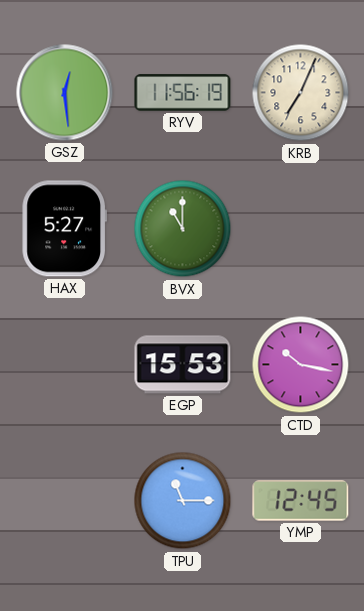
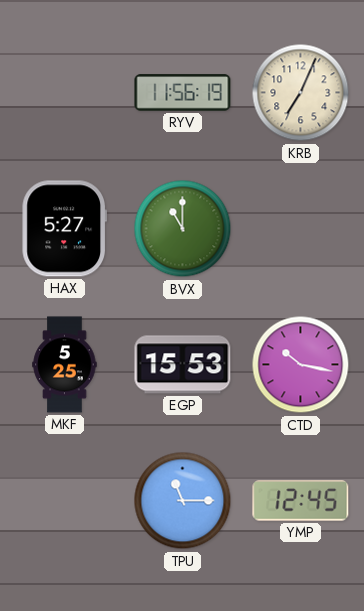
GSZ: 12:29 -> none
MKF: none -> 5:25
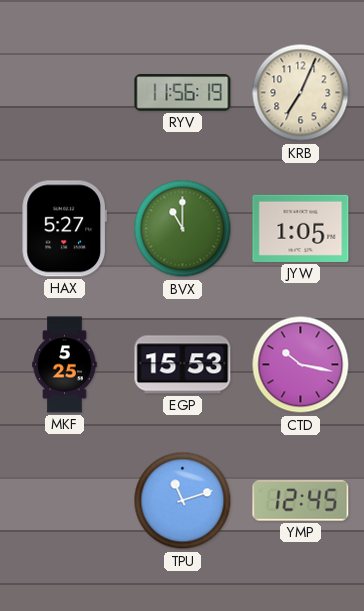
JYW: none -> 1:05
TPU: 11:15 -> 11:12
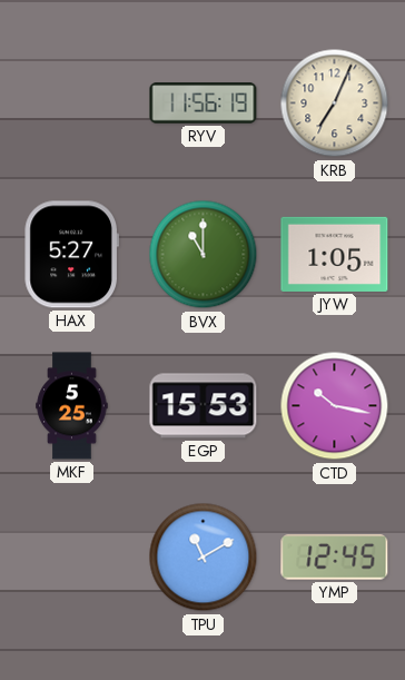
TPU: 11:12 -> 11:10
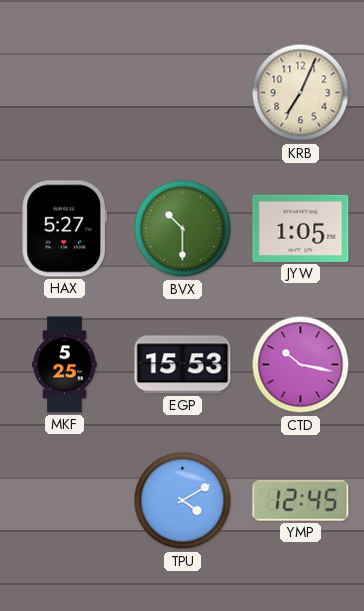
RYV: 11:56 -> none
BVX: 11:00 -> 10:30
TPU: 11:10 -> 4:10
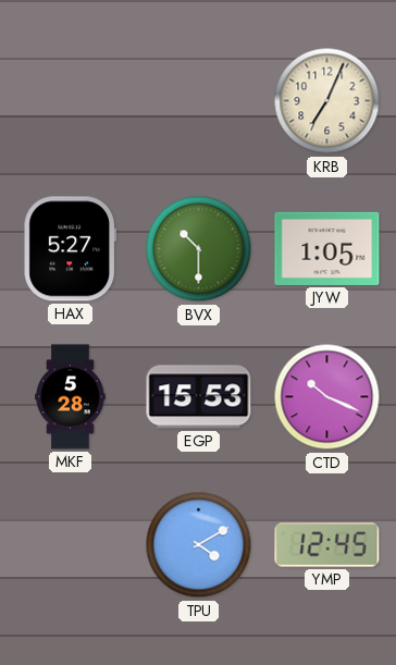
MKF: 5:25 -> 5:28
CTD: 10:17 -> 10:19
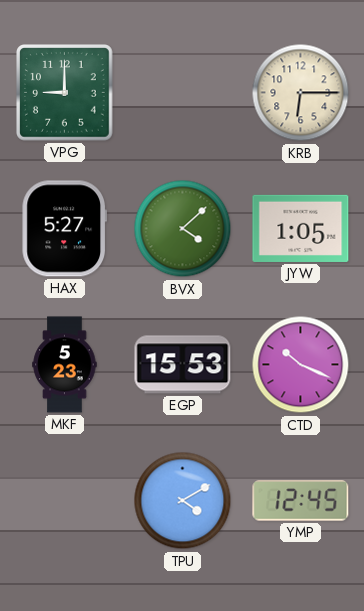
VPG: none -> 9:00
KRB: 7:04 -> 6:15
BVX: 10:30 -> 4:08
MKF: 5:28 -> 5:23
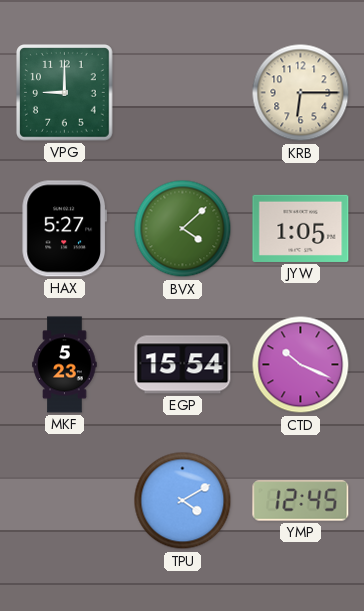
EGP: 15:53 -> 15:54
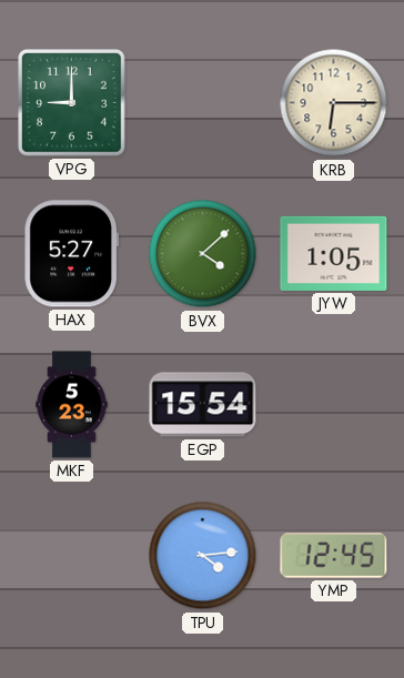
CTD: 10:19 -> none
TPU: 4:10 -> 4:14
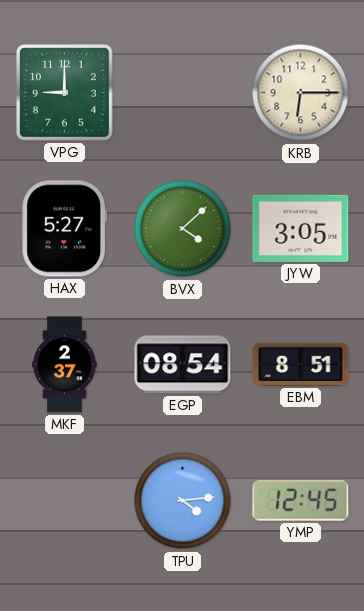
JYW: 1:05 -> 3:05
MKF: 5:23 -> 2:37
EGP: 15:54 -> 08:54
EBM: none -> 8:51
